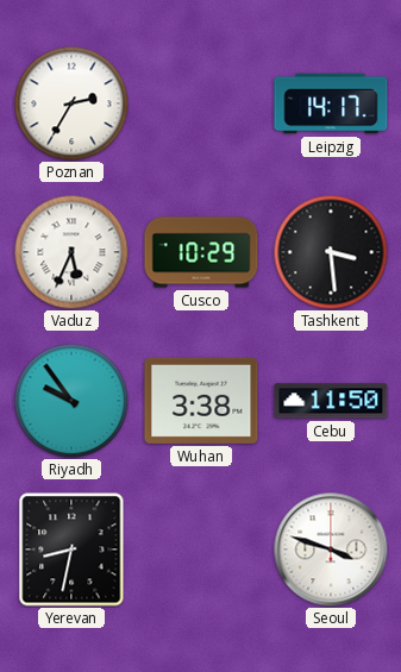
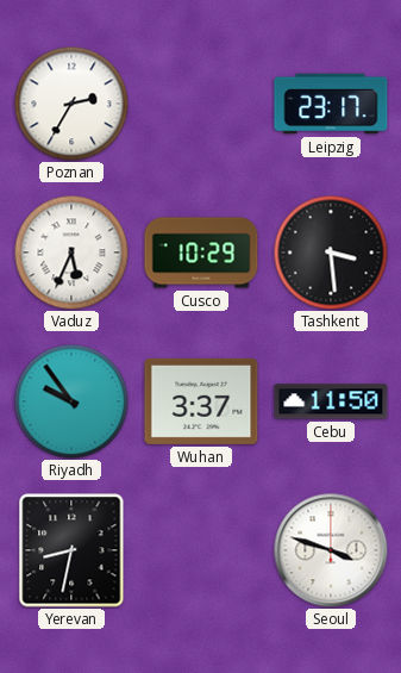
Leipzig: 14:17 -> 23:17
Wuhan: 3:38 -> 3:37
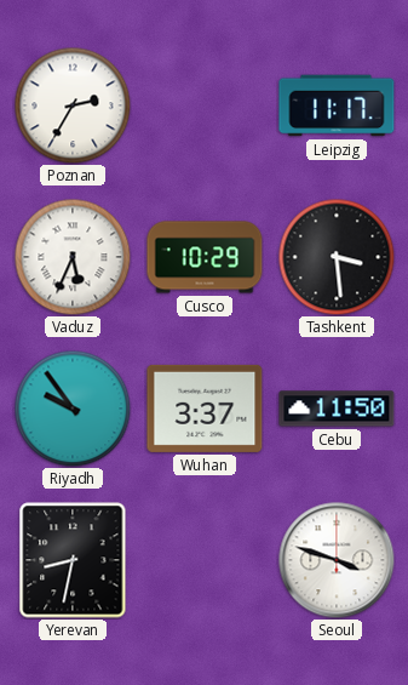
Leipzig: 23:17 -> 11:17
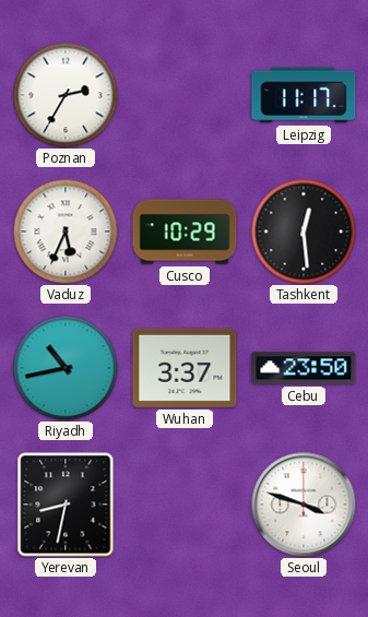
Tashkent: 3:29 -> 12:29
Riyadh: 9:54 -> 10:43
Cebu: 11:50 -> 23:50
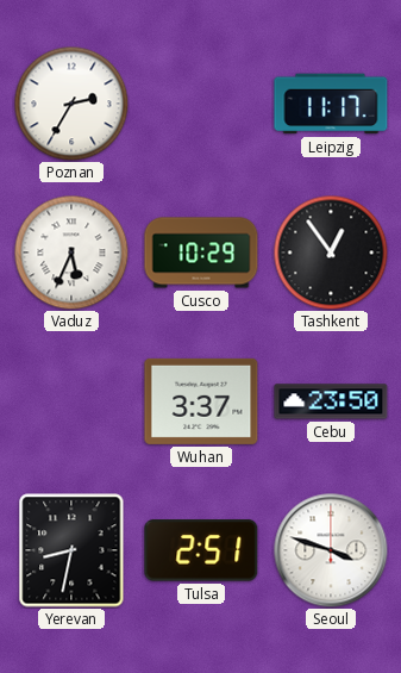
Tashkent: 12:29 -> 12:54
Riyadh: 10:43 -> none
Tulsa: none -> 2:51
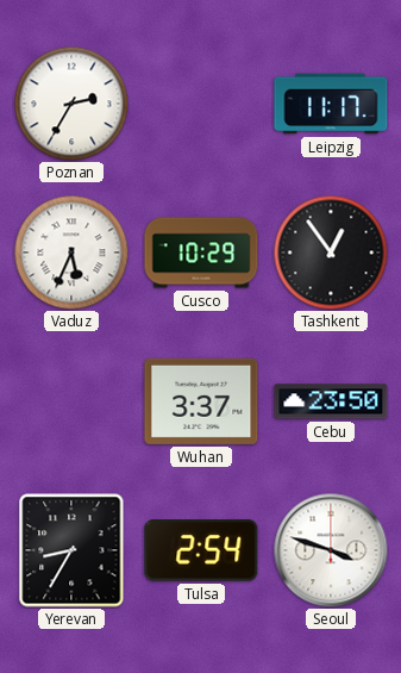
Yerevan: 8:32 -> 8:35
Tulsa: 2:51 -> 2:54
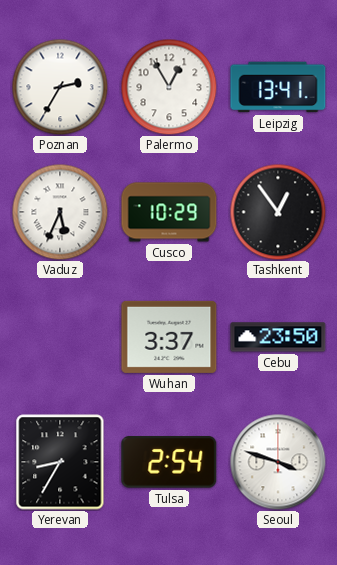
Palermo: none -> 12:55
Leipzig: 11:17 -> 13:41
